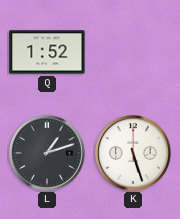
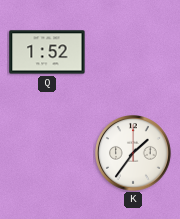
L: 1:12 -> none
K: 5:27 -> 1:36
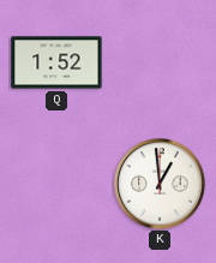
K: 1:36 -> 12:59
